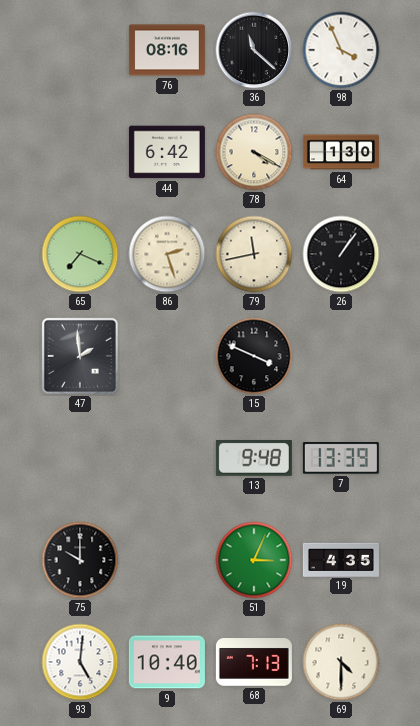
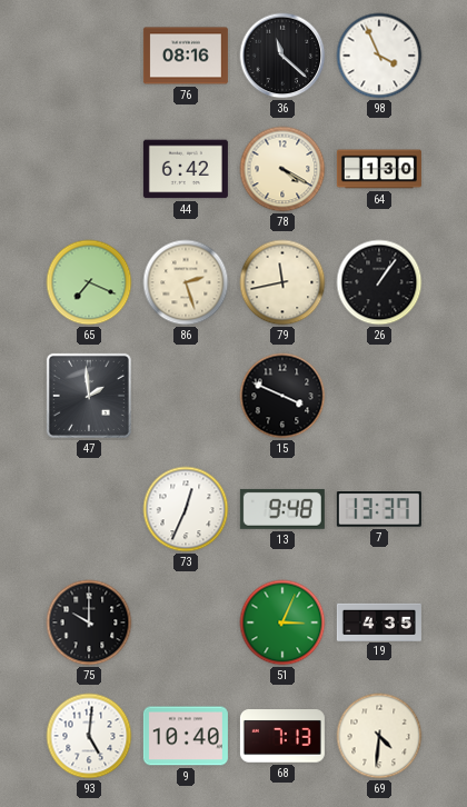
73: none -> 12:34
7: 13:39 -> 13:37
69: 4:30 -> 4:31
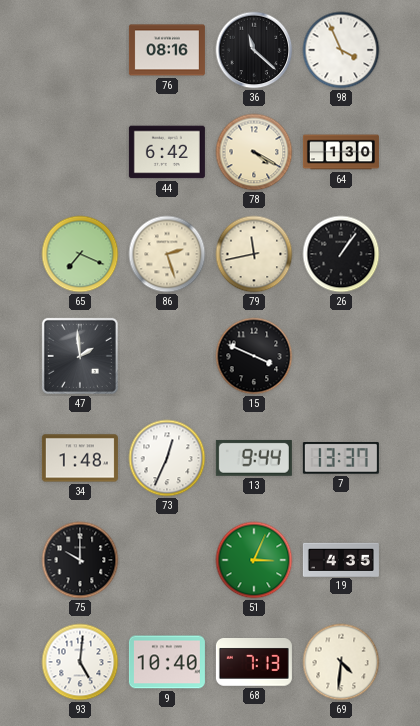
34: none -> 1:48
13: 9:48 -> 9:44
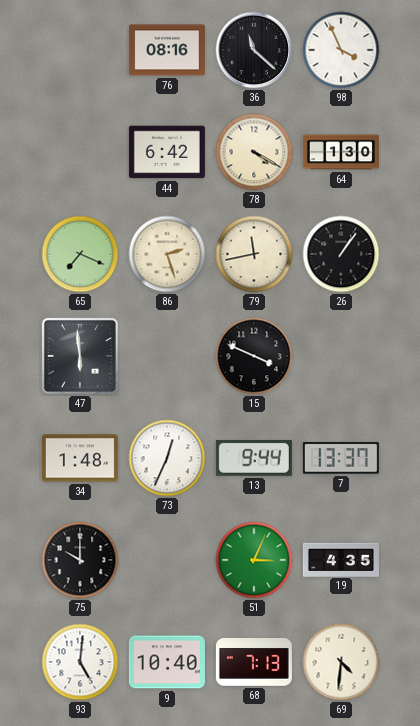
47: 1:59 -> 5:59
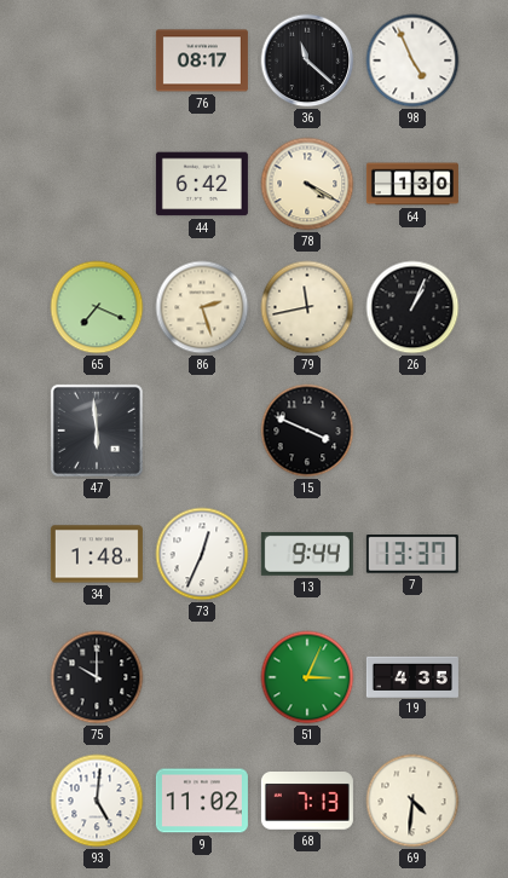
76: 08:16 -> 08:17
98: 3:56 -> 4:56
26: 1:06 -> 1:04
9: 10:40 -> 11:02
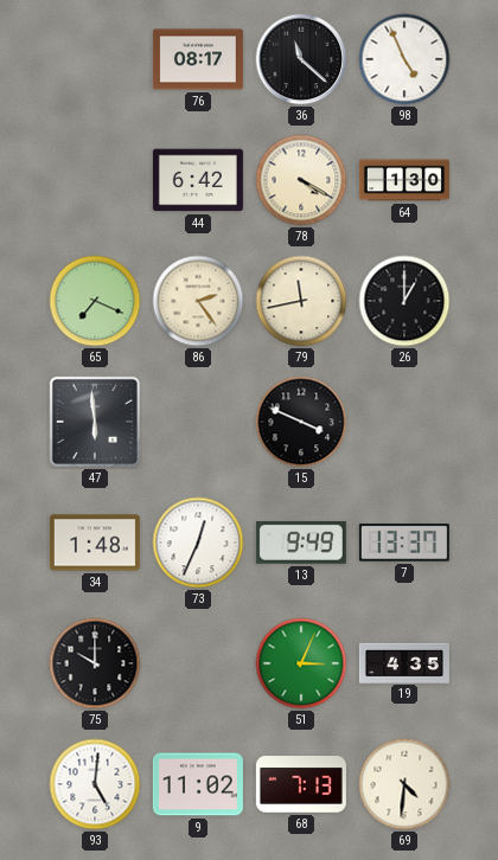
86: 2:27 -> 2:24
26: 1:04 -> 1:00
13: 9:44 -> 9:49
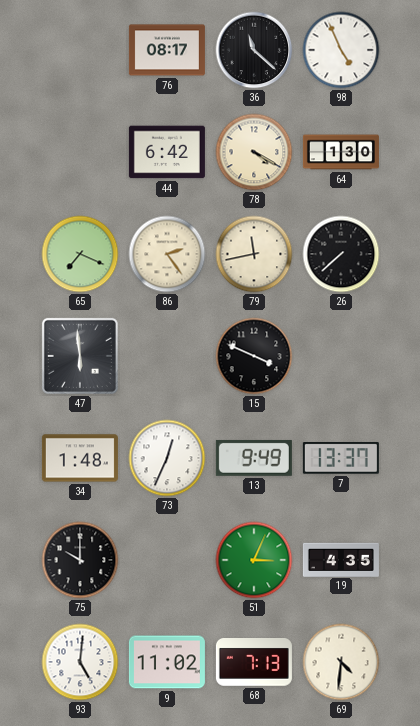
26: 1:00 -> 7:38
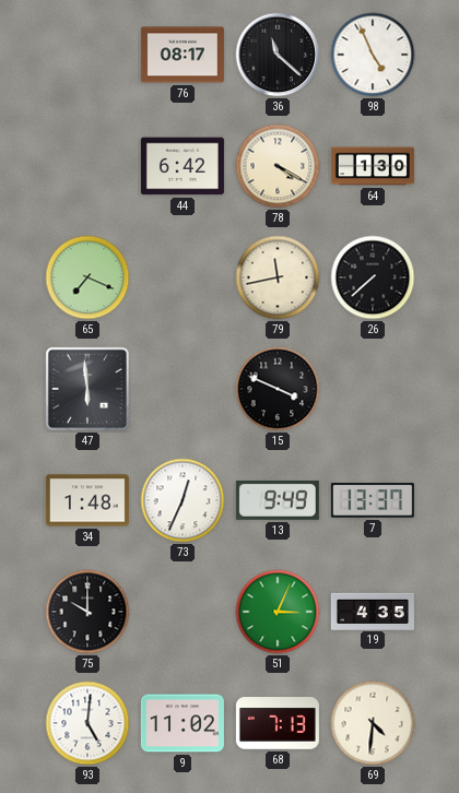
86: 2:24 -> none
